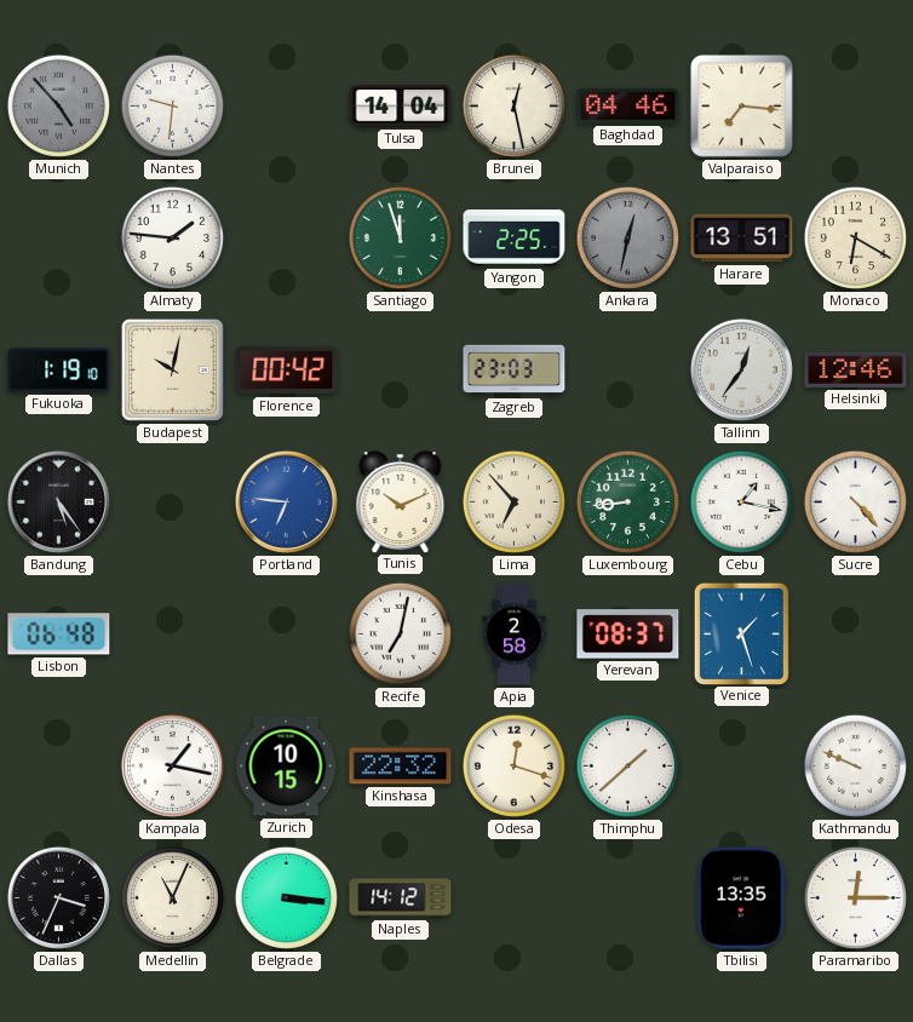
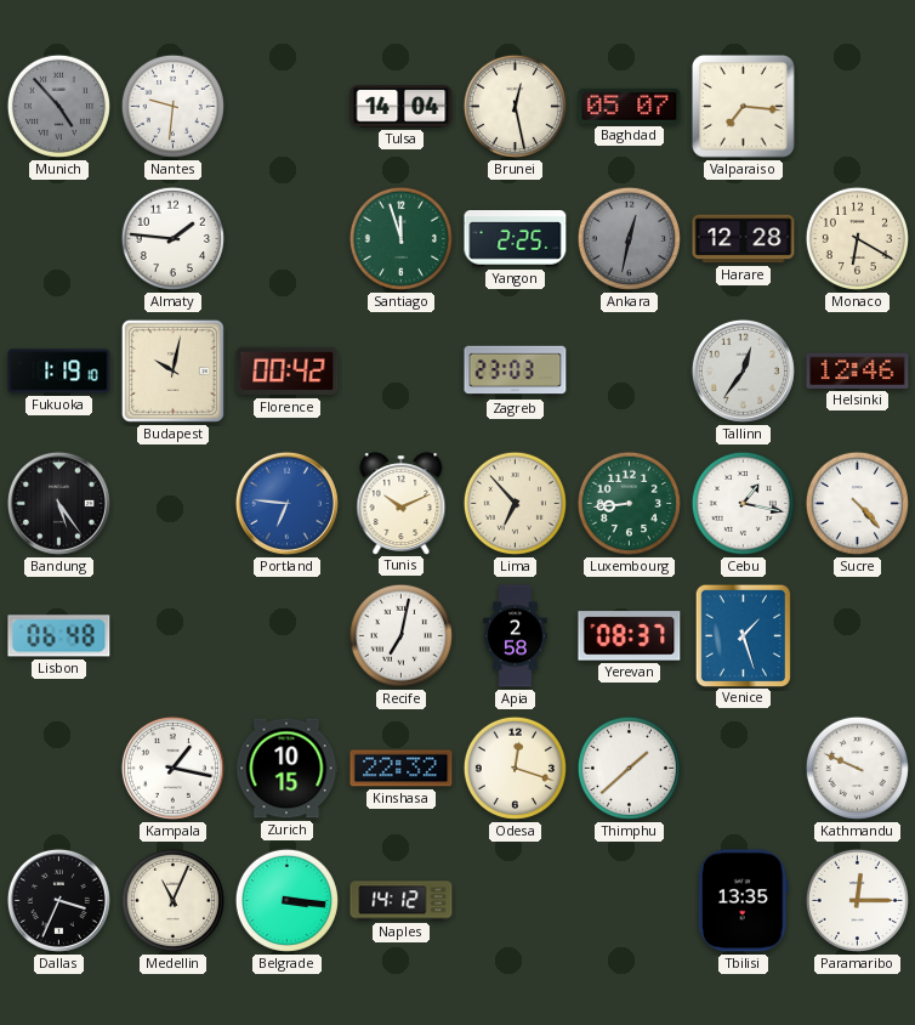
Baghdad: 04:46 -> 05:07
Harare: 13:51 -> 12:28
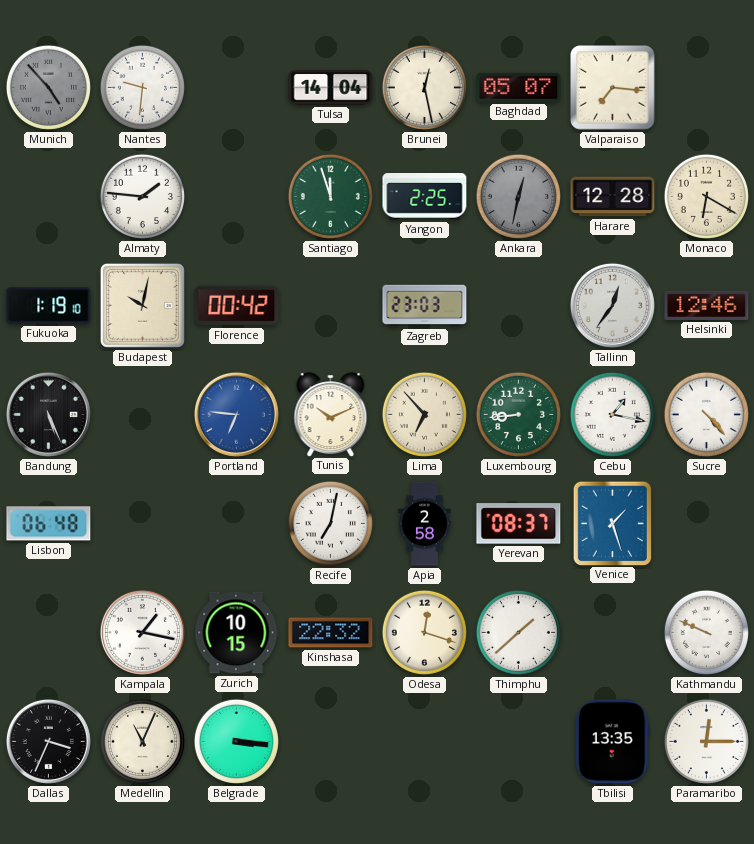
Bandung: 5:24 -> 5:26
Naples: 14:12 -> none
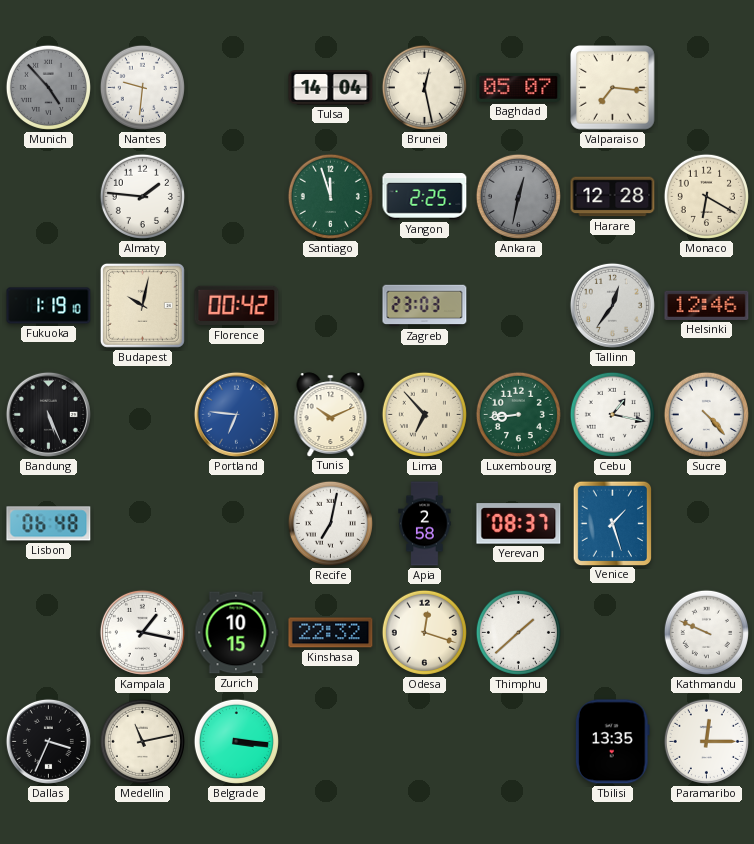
Medellin: 11:04 -> 11:13
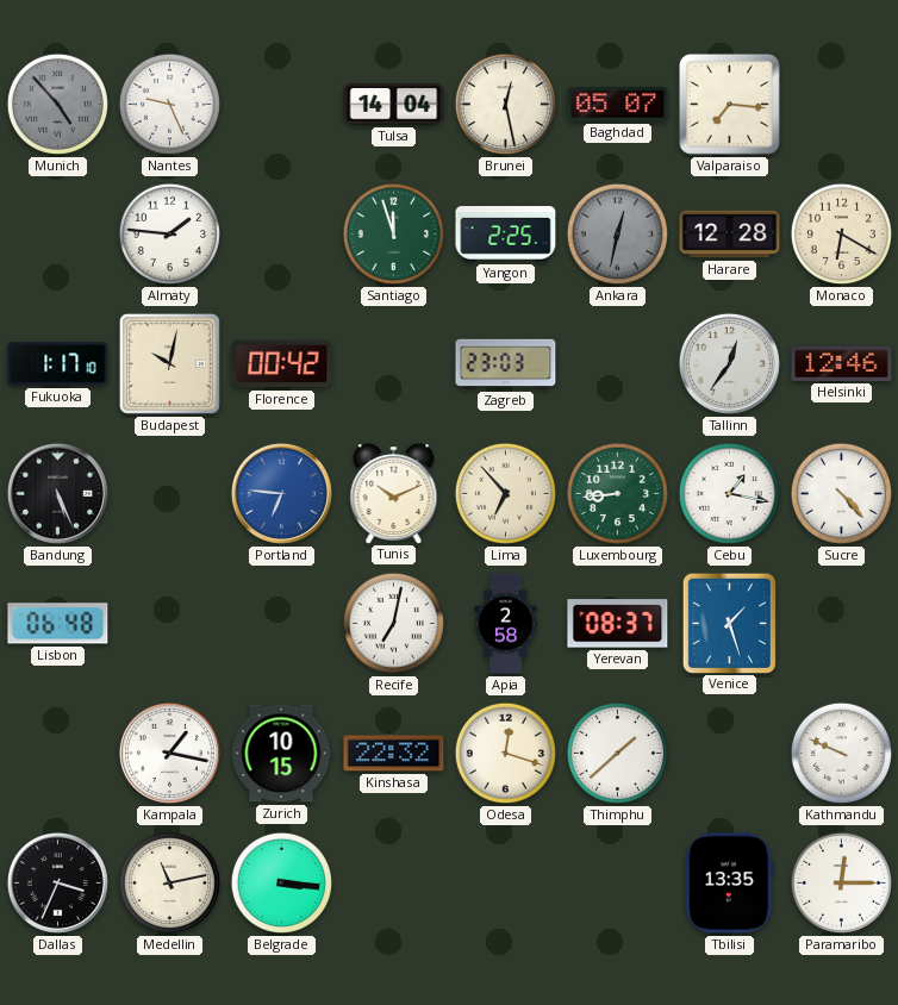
Nantes: 9:31 -> 9:26
Fukuoka: 1:19 -> 1:17
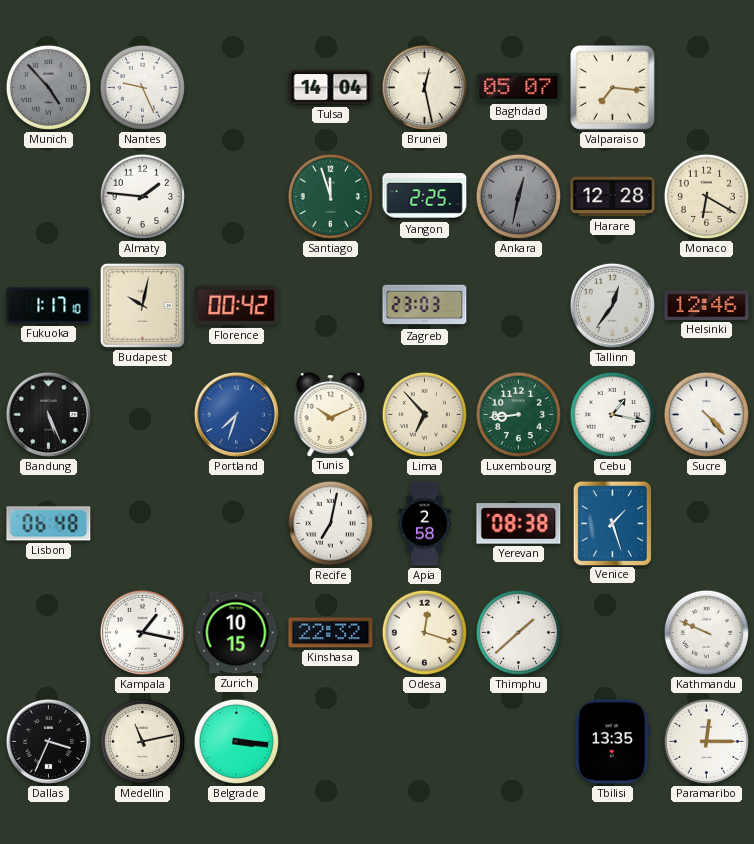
Portland: 6:46 -> 7:33
Yerevan: 08:37 -> 08:38
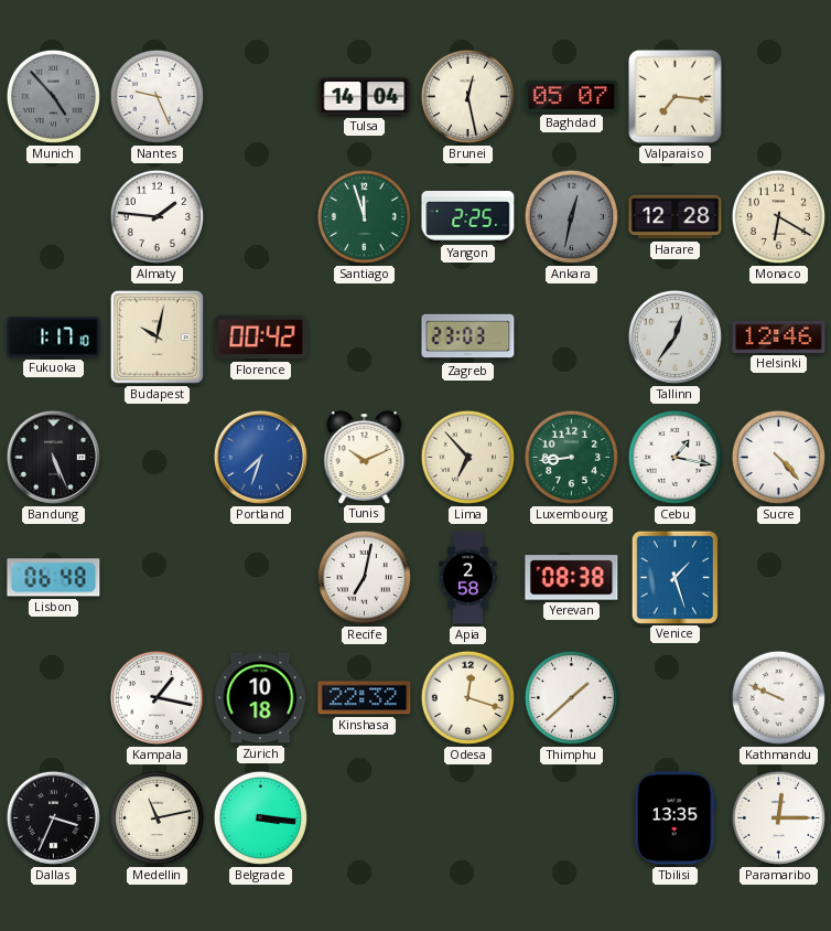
Zurich: 10:15 -> 10:18
